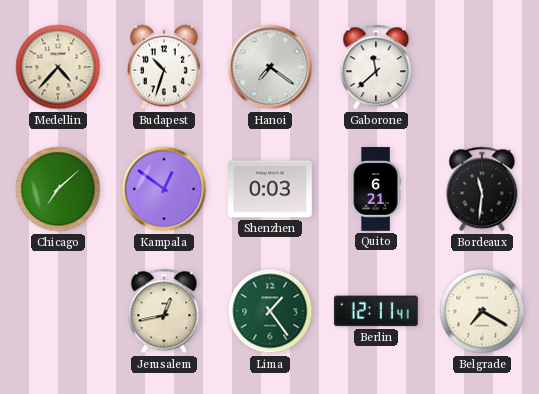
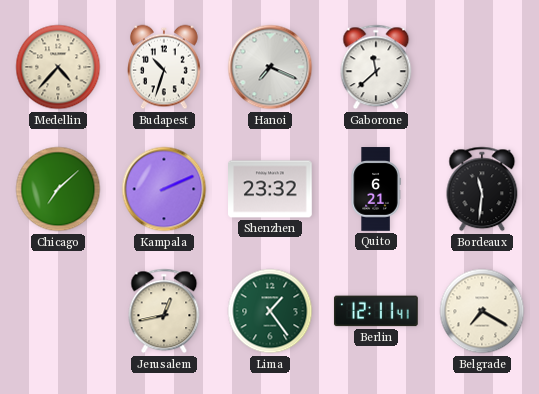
Hanoi: 7:21 -> 7:19
Kampala: 12:51 -> 2:11
Shenzhen: 0:03 -> 23:32
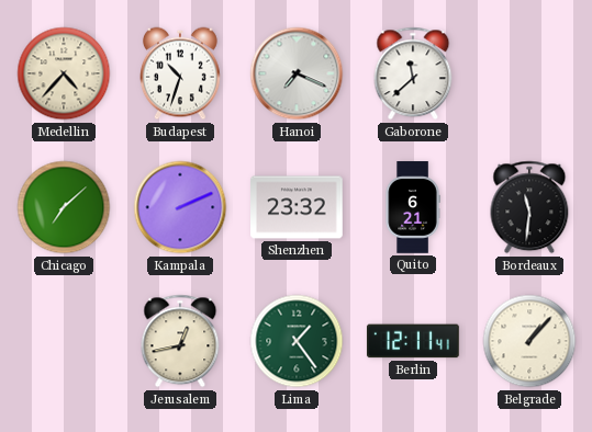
Belgrade: 7:20 -> 1:07
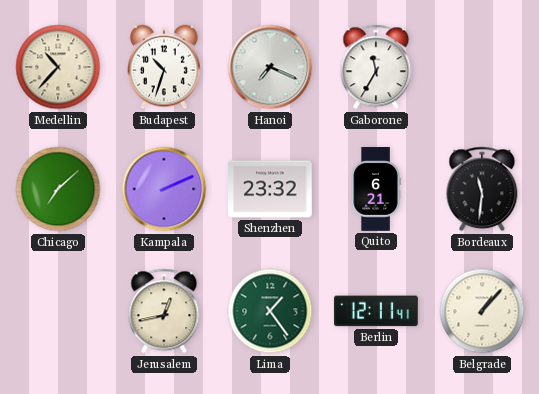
Medellin: 4:37 -> 10:37
Gaborone: 11:38 -> 11:35
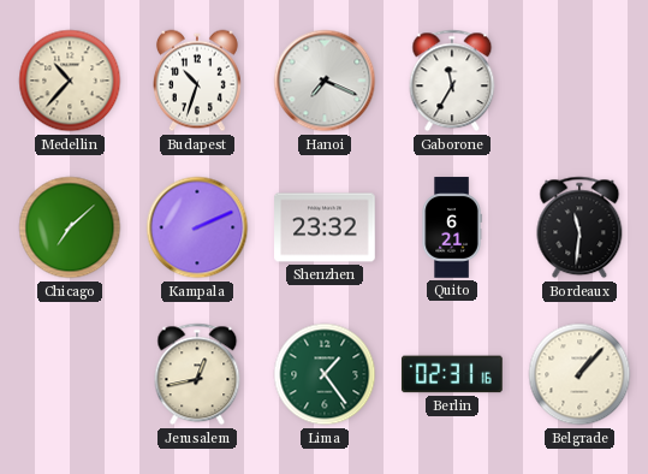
Berlin: 12:11 -> 02:31
